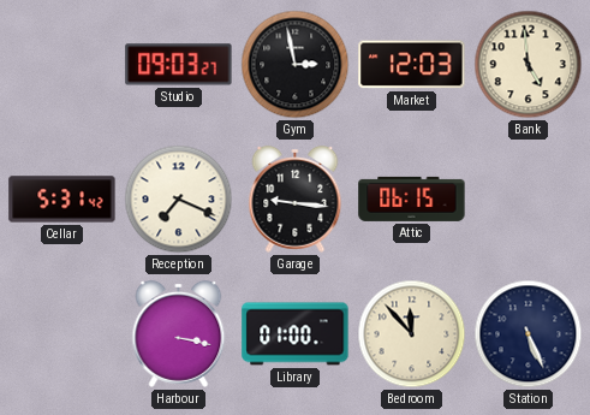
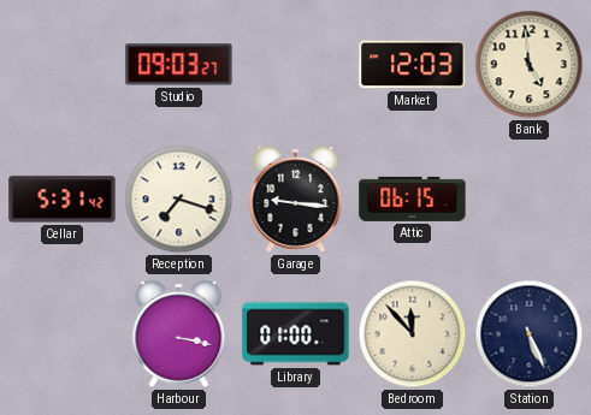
Gym: 2:58 -> none
Reception: 7:19 -> 7:18
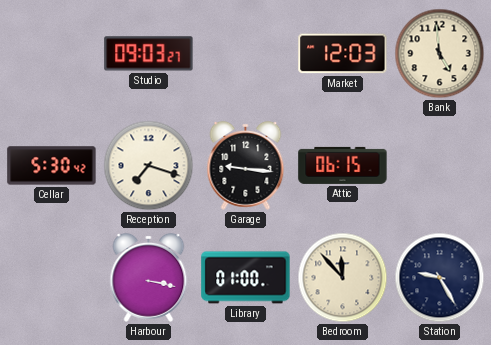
Cellar: 5:31 -> 5:30
Station: 5:26 -> 9:25
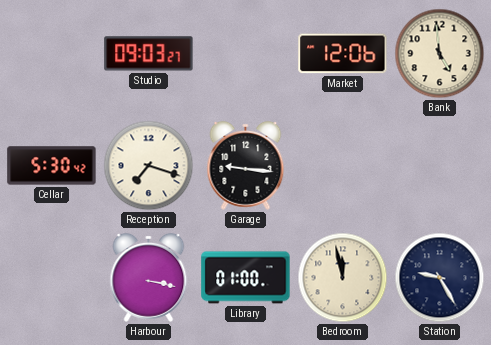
Market: 12:03 -> 12:06
Attic: 06:15 -> none
Bedroom: 11:53 -> 11:58
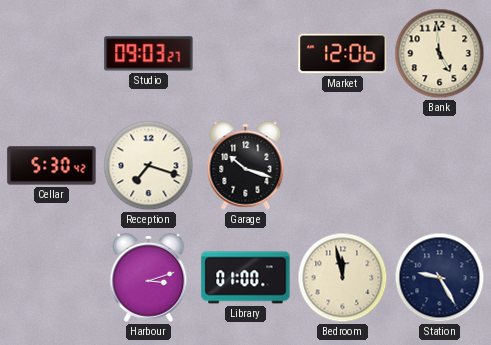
Garage: 9:16 -> 10:18
Harbour: 3:17 -> 3:12
